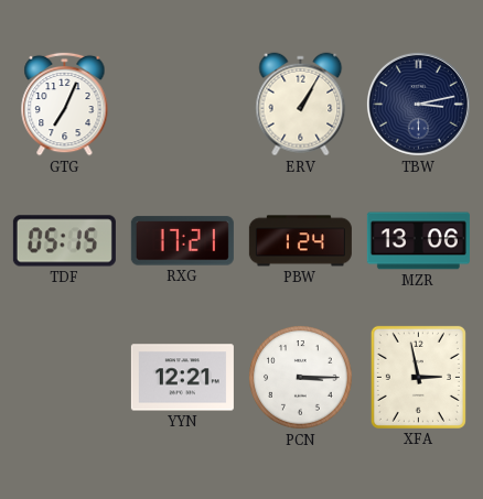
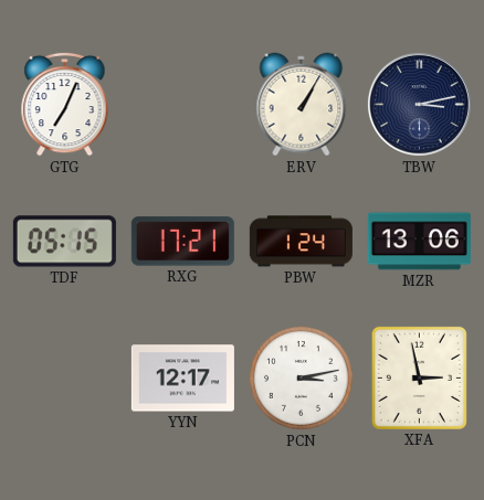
YYN: 12:21 -> 12:17
PCN: 3:15 -> 3:13
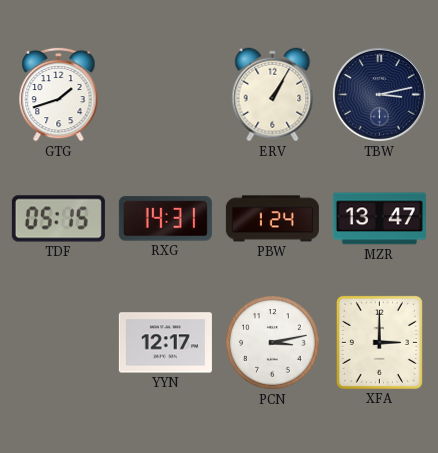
GTG: 7:04 -> 1:42
RXG: 17:21 -> 14:31
MZR: 13:06 -> 13:47
XFA: 2:58 -> 3:00
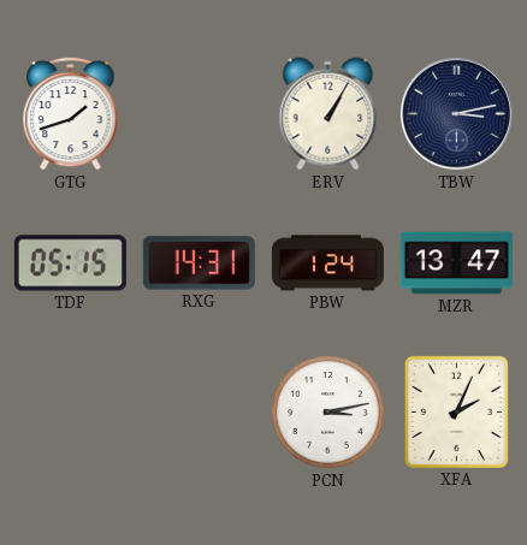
YYN: 12:17 -> none
XFA: 3:00 -> 2:04
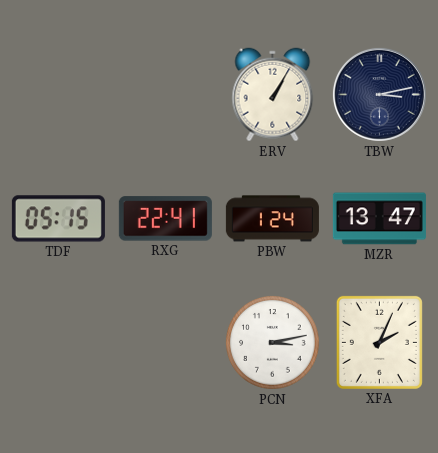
GTG: 1:42 -> none
RXG: 14:31 -> 22:41
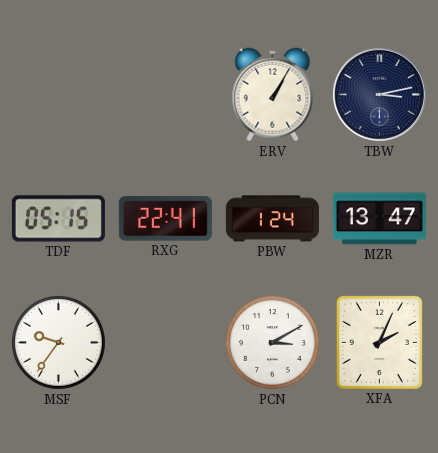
MSF: none -> 9:36
PCN: 3:13 -> 3:10
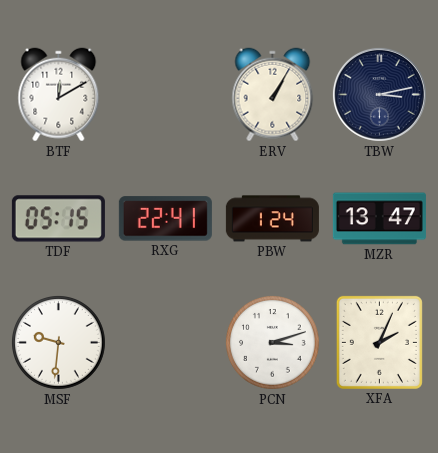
BTF: none -> 12:10
MSF: 9:36 -> 9:31
PCN: 3:10 -> 3:12
